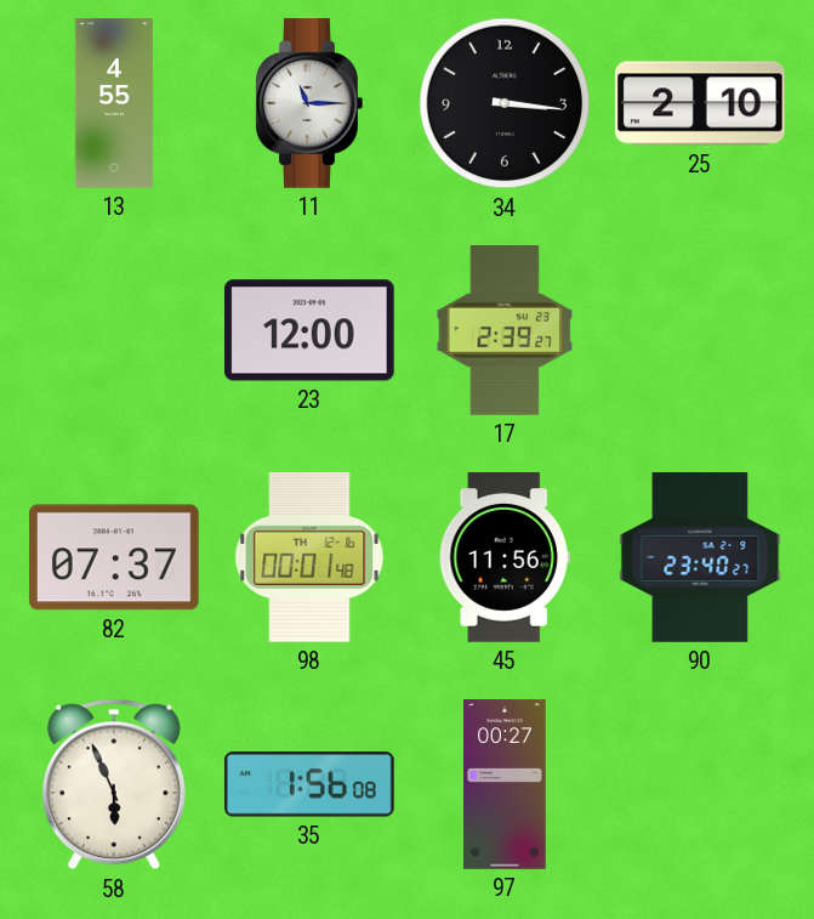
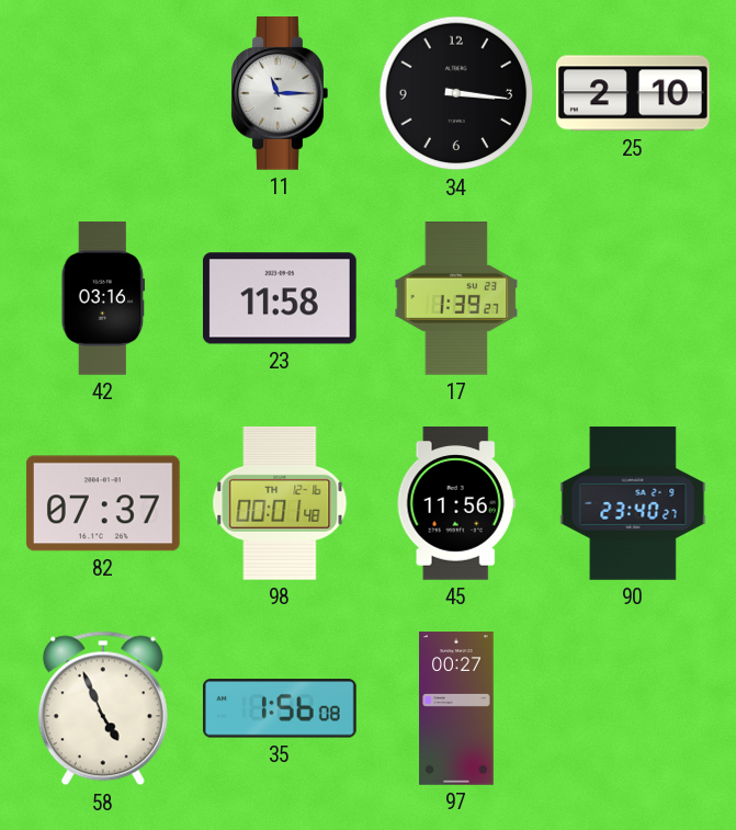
13: 4:55 -> none
42: none -> 03:16
23: 12:00 -> 11:58
17: 2:39 -> 1:39
58: 5:56 -> 4:56
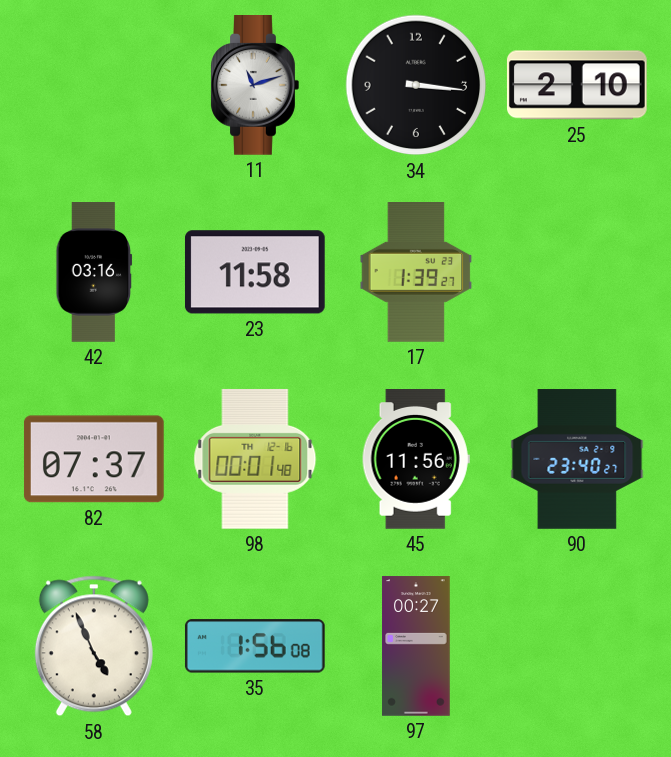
11: 11:15 -> 11:12
